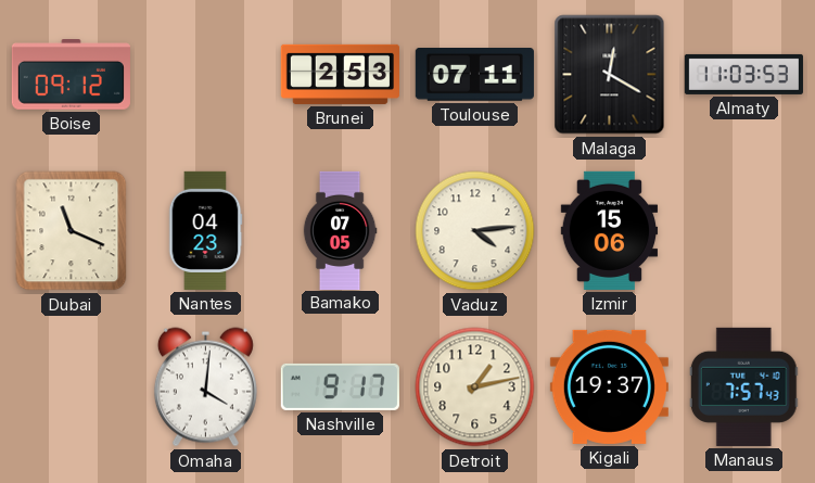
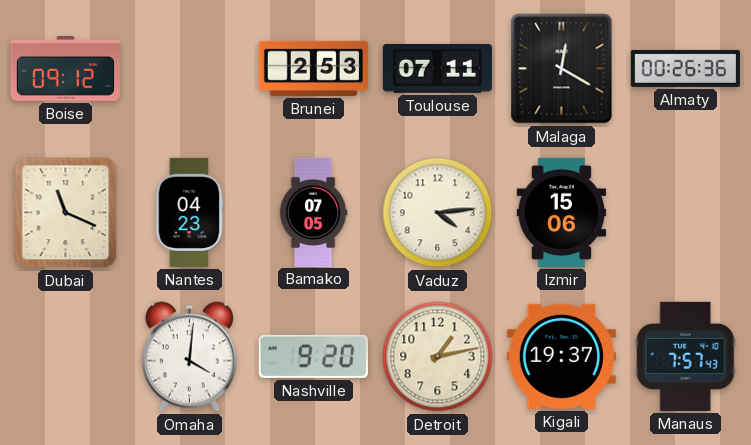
Almaty: 11:03 -> 00:26
Nashville: 9:17 -> 9:20
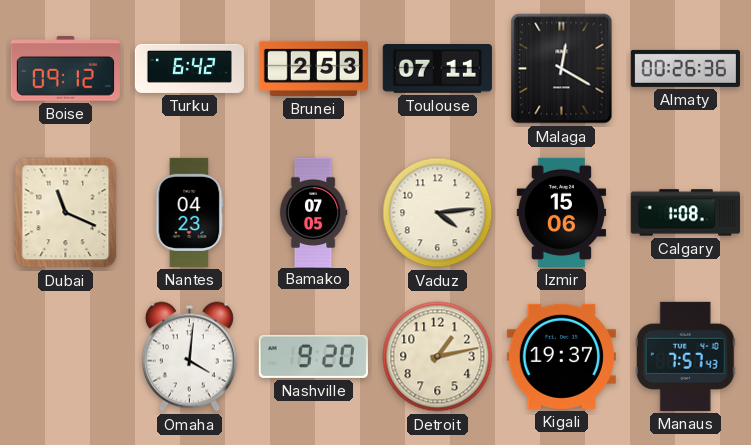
Turku: none -> 6:42
Calgary: none -> 1:08
